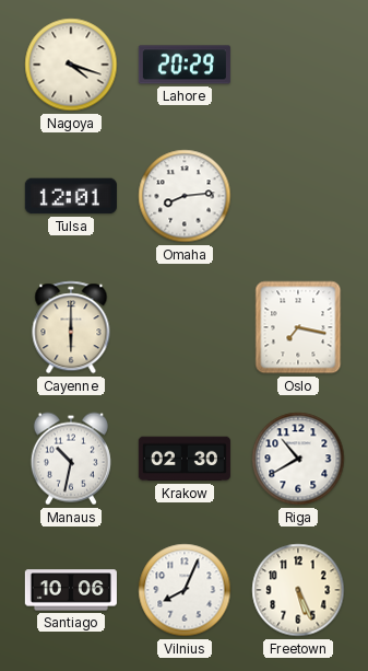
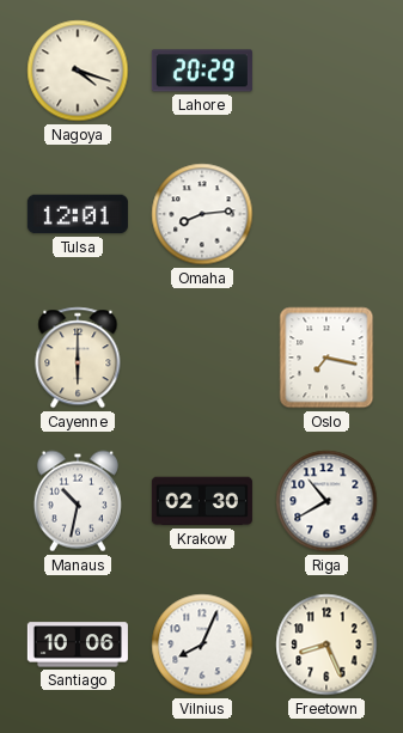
Freetown: 5:26 -> 8:26
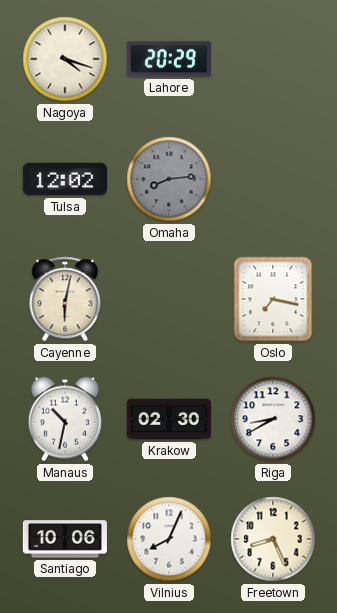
Tulsa: 12:01 -> 12:02
Omaha dial: white -> grey
Cayenne: 6:00 -> 6:02
Riga: 10:40 -> 8:40
